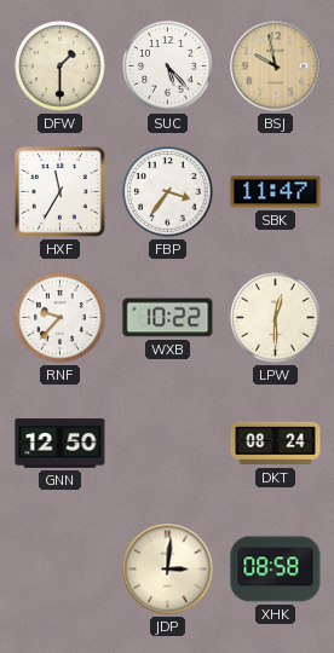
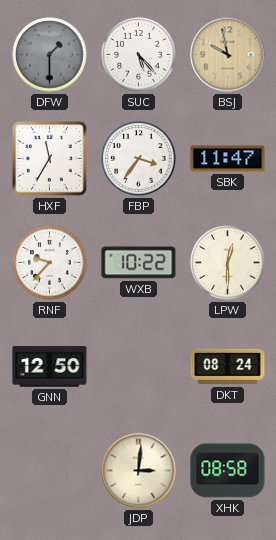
DFW dial: cream -> grey
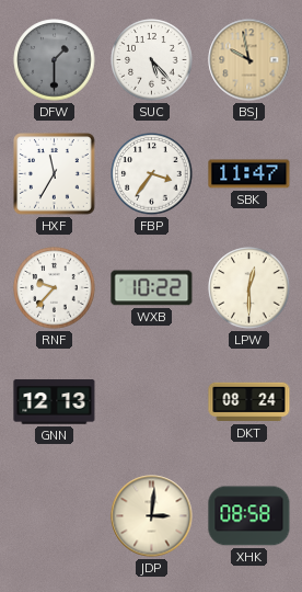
GNN: 12:50 -> 12:13
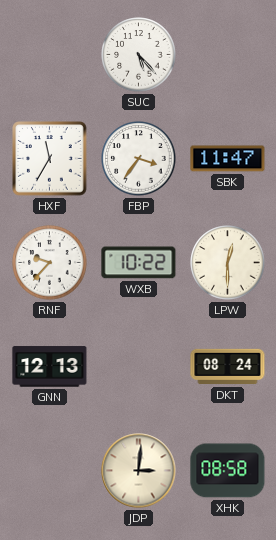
DFW: 1:30 -> none
BSJ: 9:58 -> none
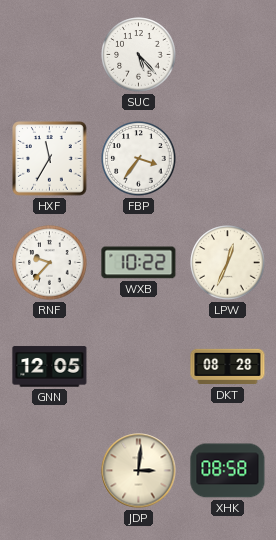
SBK: 11:47 -> none
LPW: 12:30 -> 12:34
GNN: 12:13 -> 12:05
DKT: 08:24 -> 08:28
